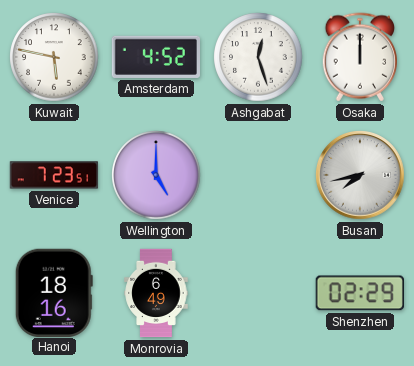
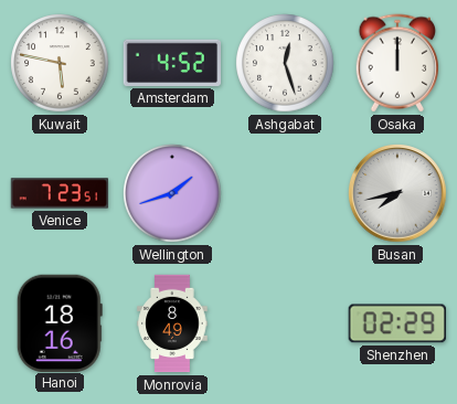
Wellington: 5:00 -> 1:42
Monrovia: 6:49 -> 8:49
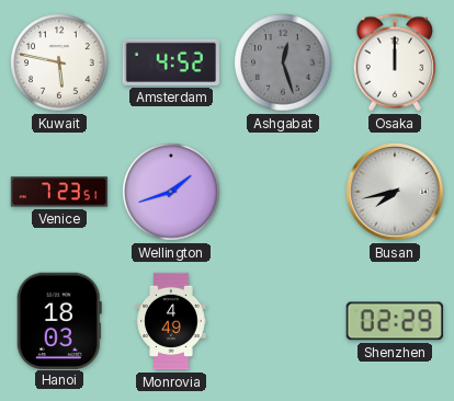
Ashgabat dial: white -> grey
Hanoi: 18:16 -> 18:03
Monrovia: 8:49 -> 4:49
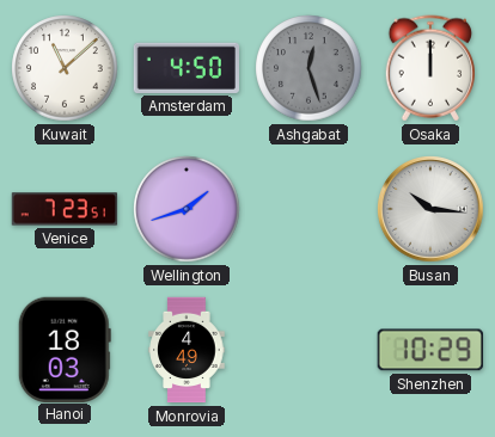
Kuwait: 5:47 -> 11:08
Amsterdam: 4:52 -> 4:50
Busan: 7:43 -> 10:16
Shenzhen: 02:29 -> 10:29
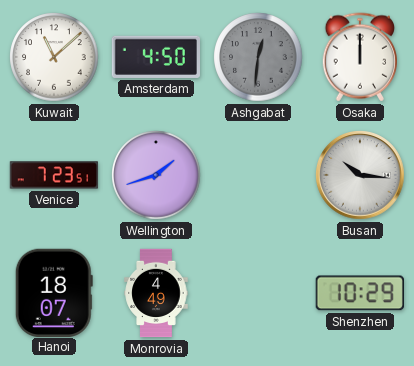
Ashgabat: 12:27 -> 12:31
Hanoi: 18:03 -> 18:07
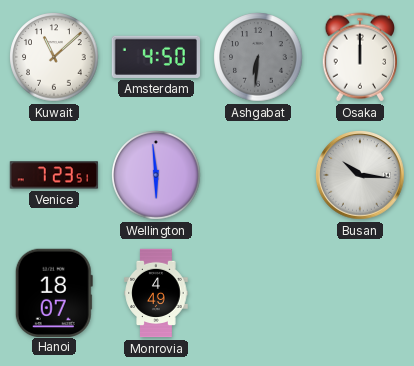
Ashgabat: 12:31 -> 6:31
Wellington: 1:42 -> 5:59
Shenzhen: 10:29 -> none
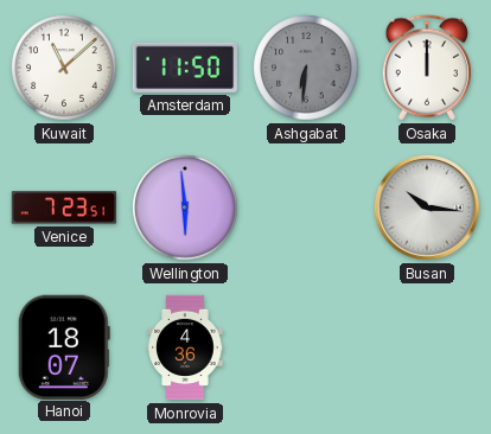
Amsterdam: 4:50 -> 11:50
Monrovia: 4:49 -> 4:36
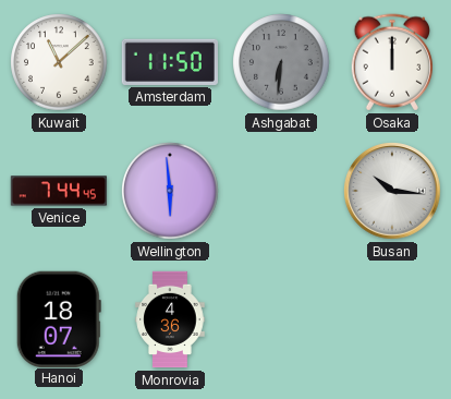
Venice: 7:23 -> 7:44
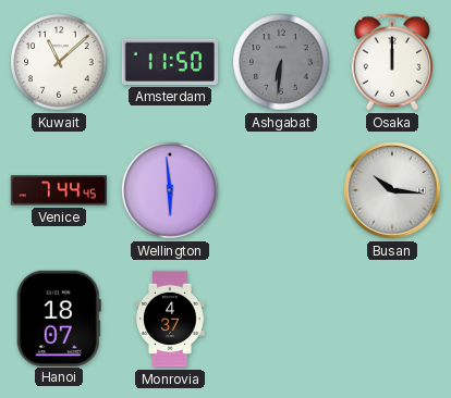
Monrovia: 4:36 -> 4:37
